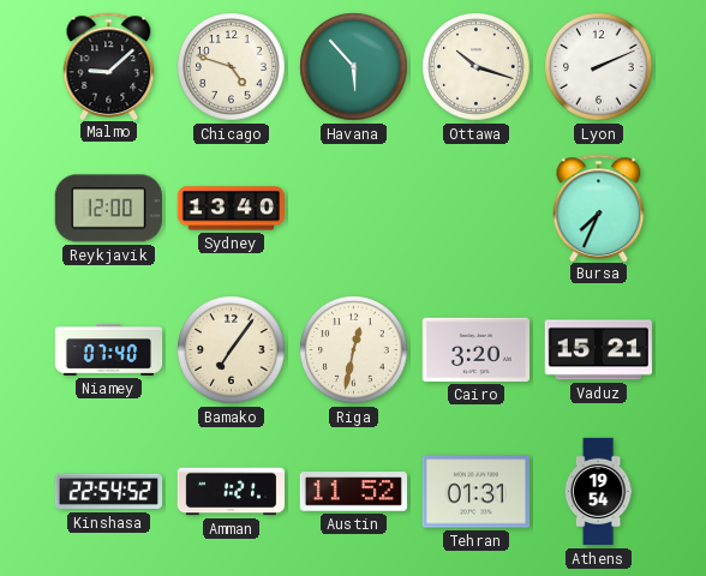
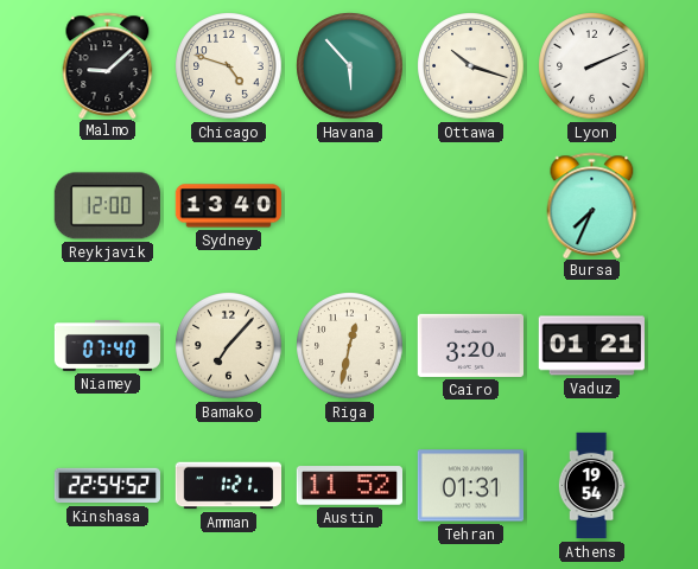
Bamako: 7:06 -> 7:07
Vaduz: 15:21 -> 01:21
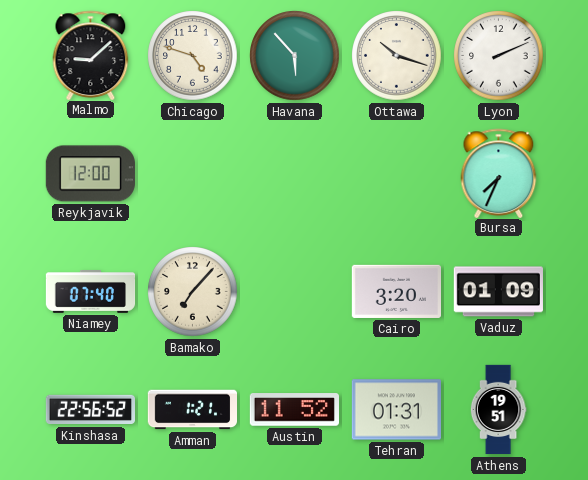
Sydney: 13:40 -> none
Riga: 12:32 -> none
Vaduz: 01:21 -> 01:09
Kinshasa: 22:54 -> 22:56
Athens: 19:54 -> 19:51
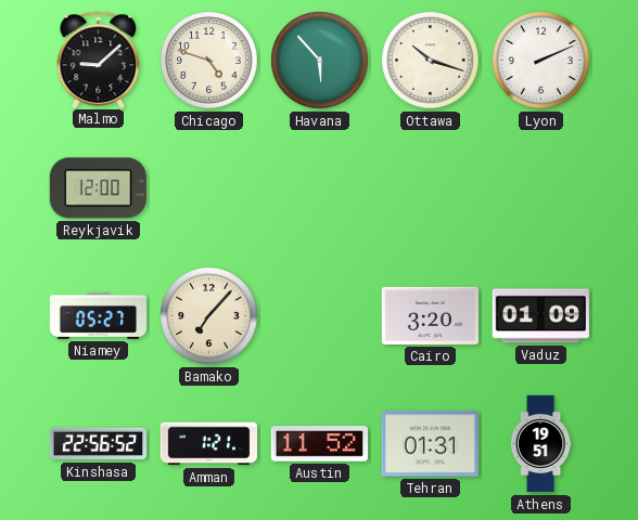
Bursa: 7:34 -> none
Niamey: 07:40 -> 05:27
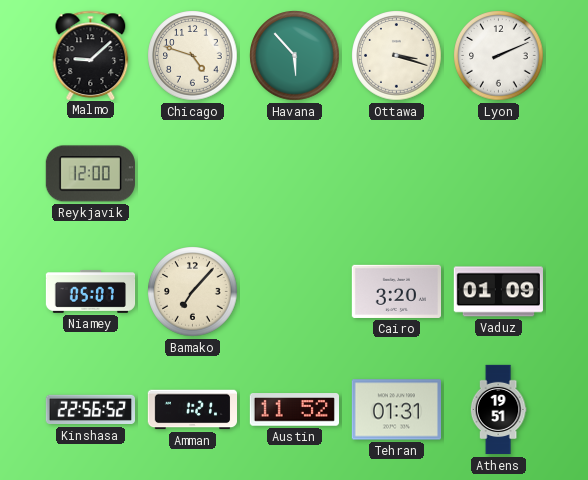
Ottawa: 10:18 -> 3:18
Niamey: 05:27 -> 05:07
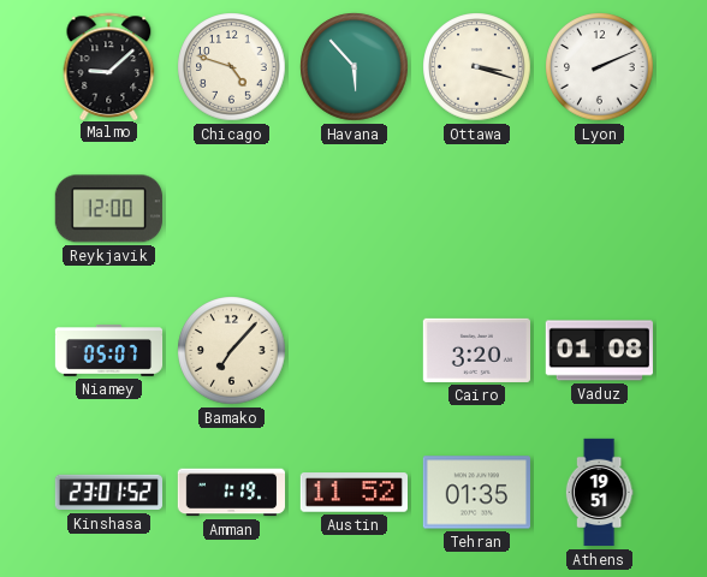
Vaduz: 01:09 -> 01:08
Kinshasa: 22:56 -> 23:01
Amman: 1:21 -> 1:19
Tehran: 01:31 -> 01:35
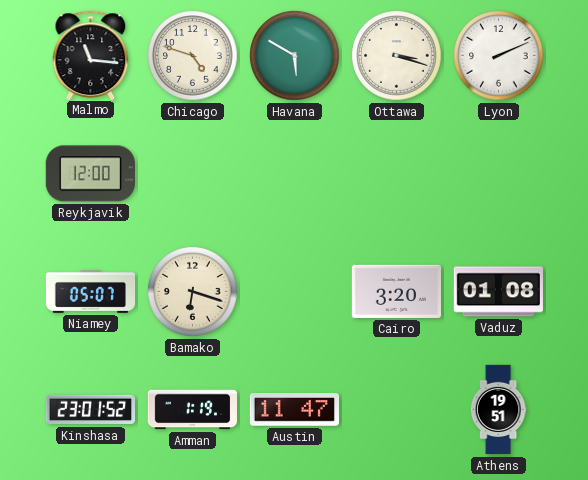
Malmo: 9:08 -> 11:16
Havana: 5:53 -> 5:50
Bamako: 7:07 -> 6:18
Austin: 11:52 -> 11:47
Tehran: 01:35 -> none
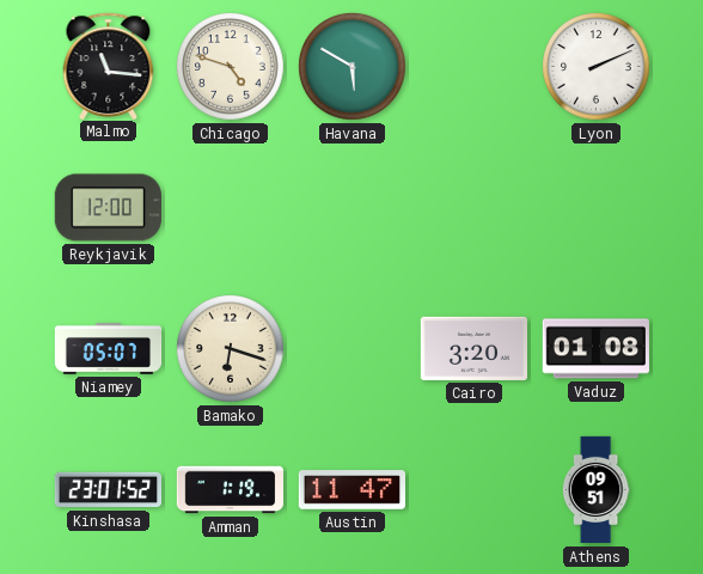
Ottawa: 3:18 -> none
Athens: 19:51 -> 09:51
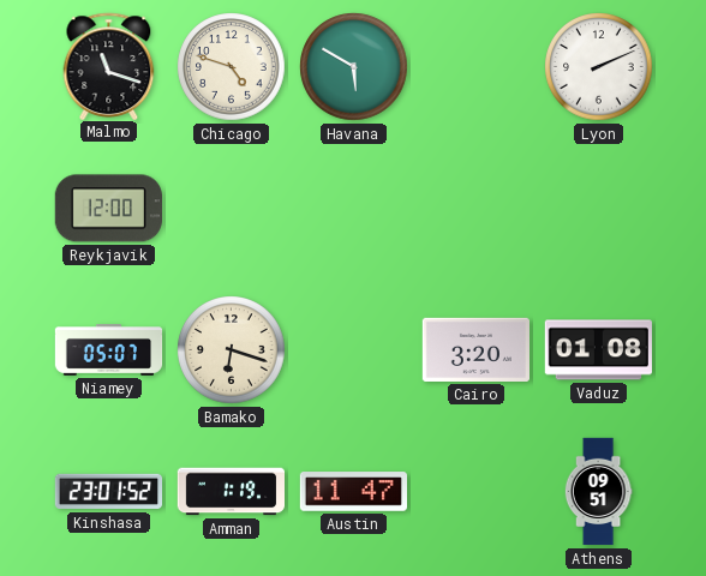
Malmo: 11:16 -> 11:18
